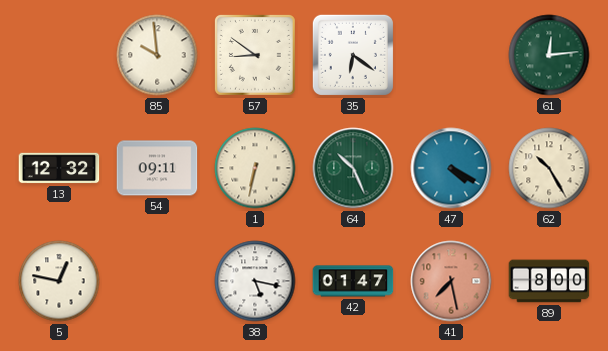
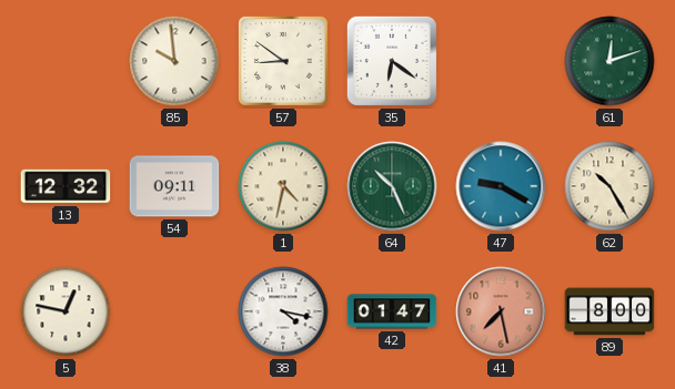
61: 12:14 -> 12:12
1: 6:32 -> 4:32
47: 4:20 -> 9:20
38: 5:17 -> 4:17
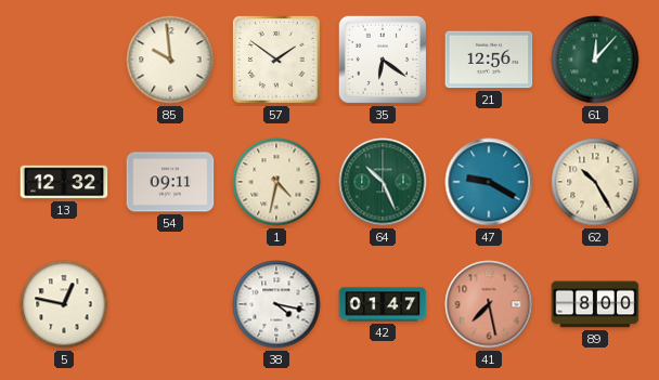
57: 8:51 -> 1:51
21: none -> 12:56
61: 12:12 -> 12:07
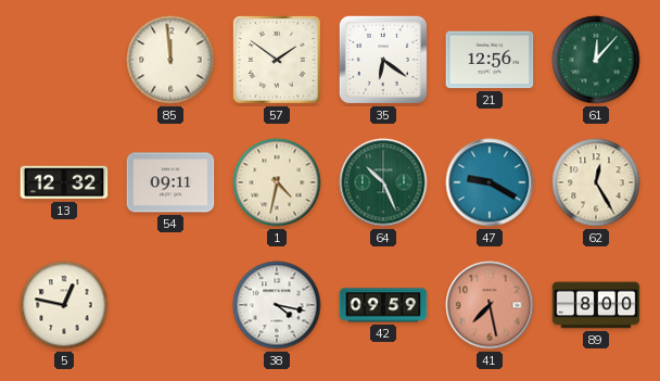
85: 9:59 -> 11:59
62: 10:25 -> 12:25
42: 01:47 -> 09:59
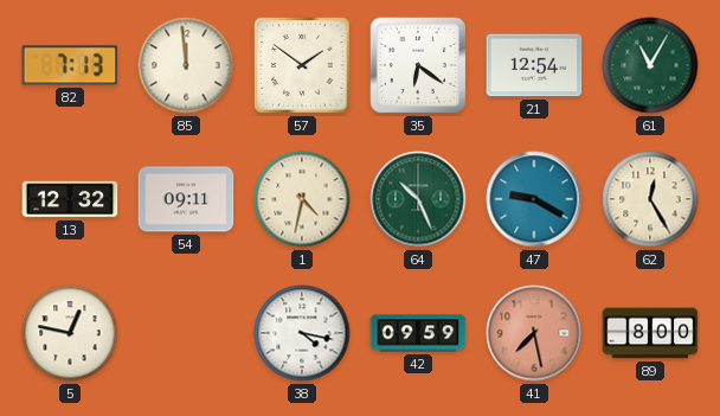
82: none -> 7:13
21: 12:56 -> 12:54
61: 12:07 -> 11:05
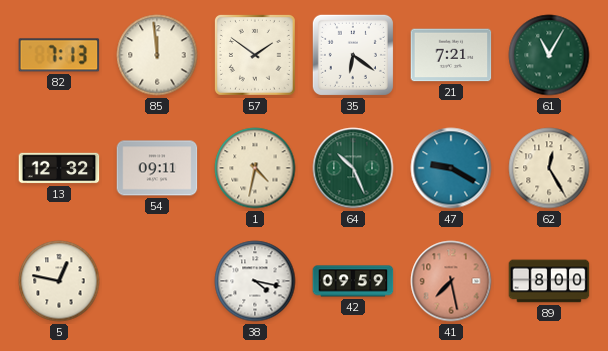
21: 12:54 -> 7:21
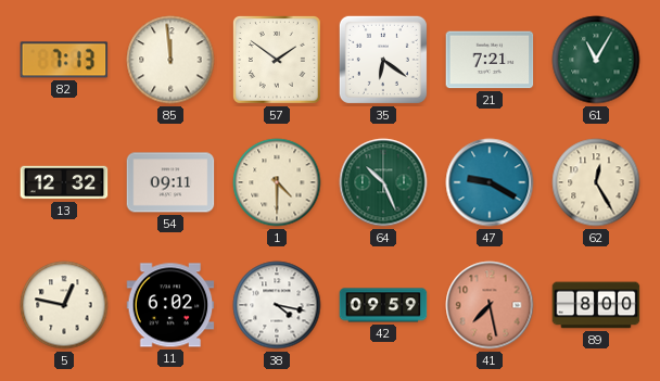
1: 4:32 -> 4:30
11: none -> 6:02
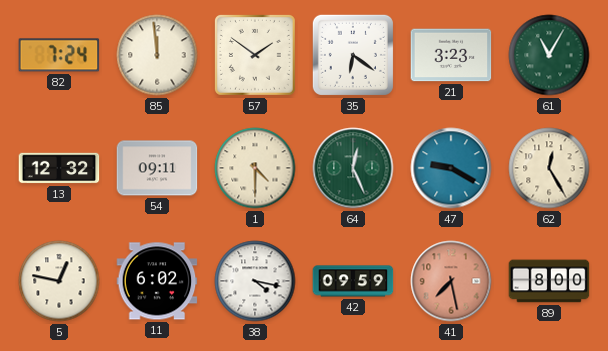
82: 7:13 -> 7:24
21: 7:21 -> 3:23
64: 10:26 -> 12:26
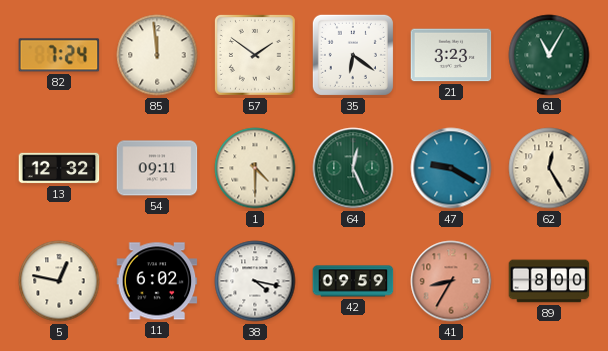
41: 7:28 -> 8:35
